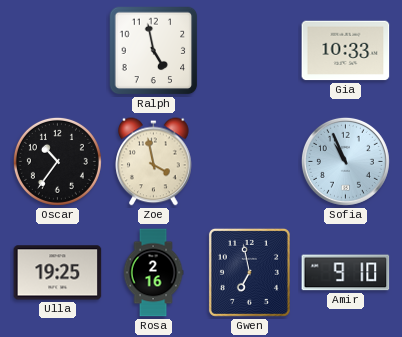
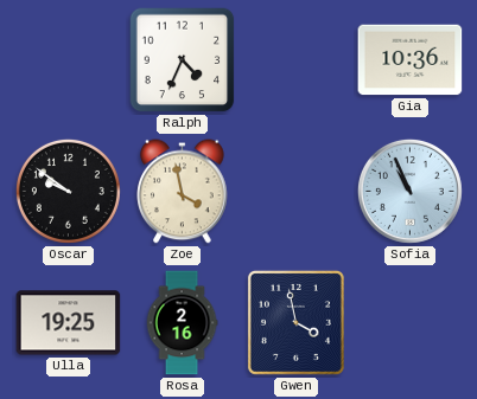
Ralph: 4:58 -> 4:34
Gia: 10:33 -> 10:36
Oscar: 10:36 -> 9:51
Gwen: 6:58 -> 3:58
Amir: 9:10 -> none
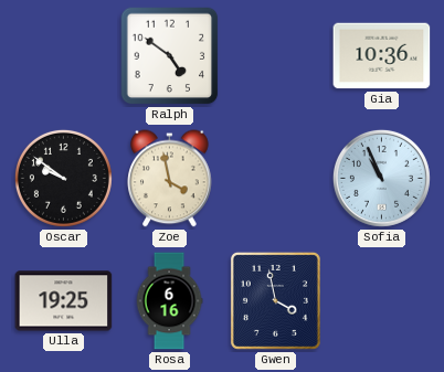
Ralph: 4:34 -> 4:51
Rosa: 2:16 -> 6:16
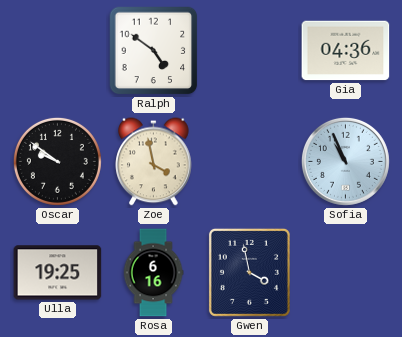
Gia: 10:36 -> 04:36
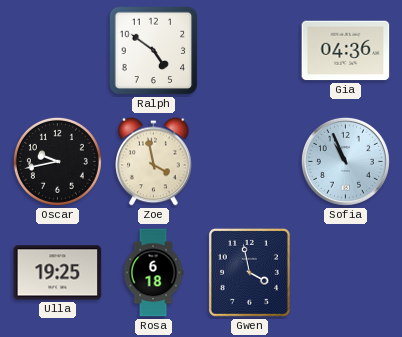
Oscar: 9:51 -> 9:43
Rosa: 6:16 -> 6:18
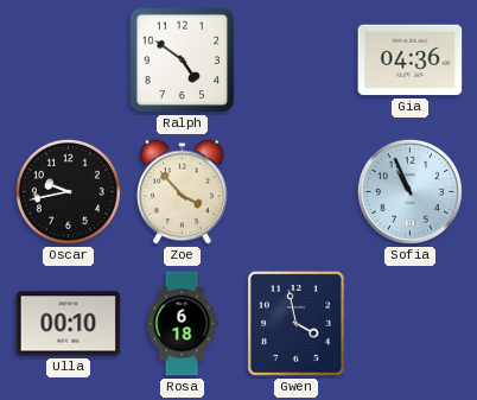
Zoe: 3:58 -> 3:53
Ulla: 19:25 -> 00:10
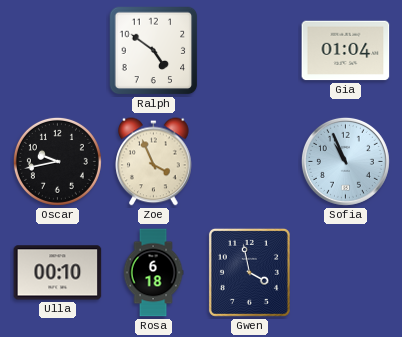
Gia: 04:36 -> 01:04
Zoe: 3:53 -> 3:56
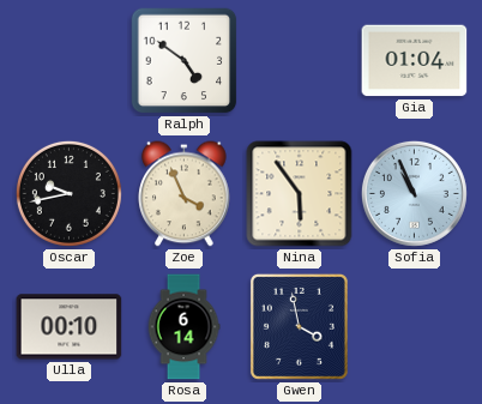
Nina: none -> 5:54
Rosa: 6:18 -> 6:14
